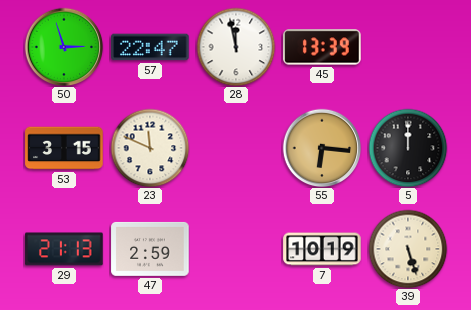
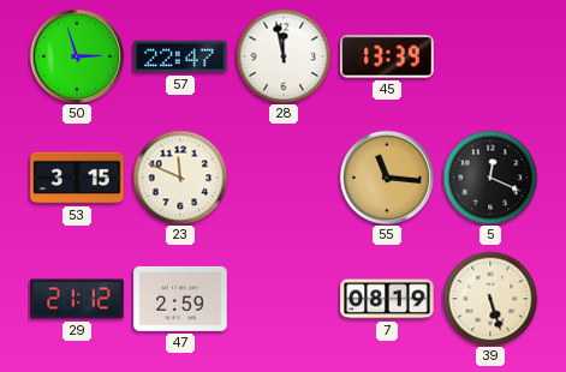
55: 6:16 -> 11:16
5: 12:00 -> 12:19
29: 21:13 -> 21:12
7: 10:19 -> 08:19
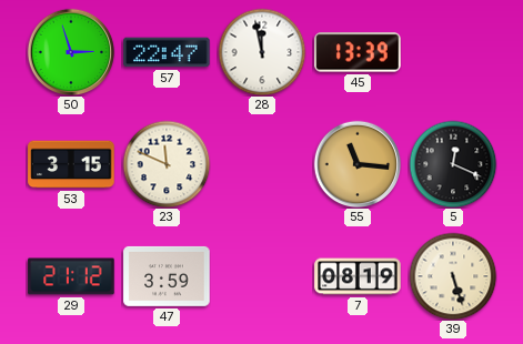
47: 2:59 -> 3:59
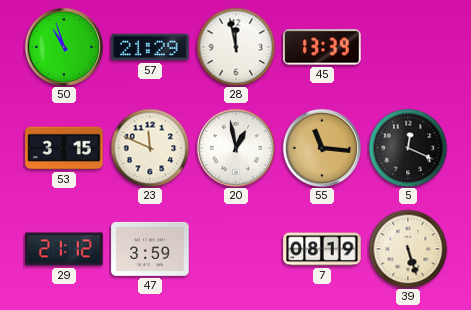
50: 2:57 -> 10:57
57: 22:47 -> 21:29
20: none -> 12:58
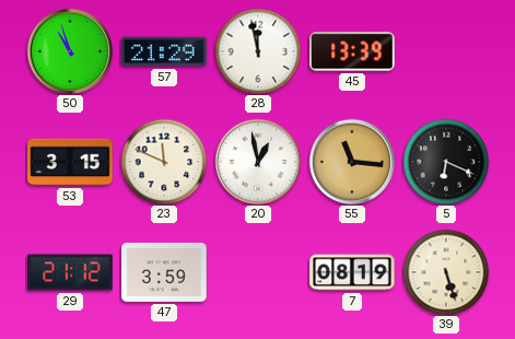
5: 12:19 -> 6:19
